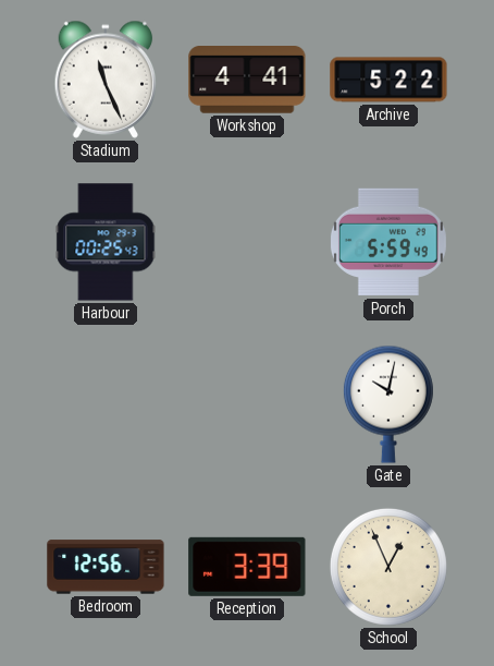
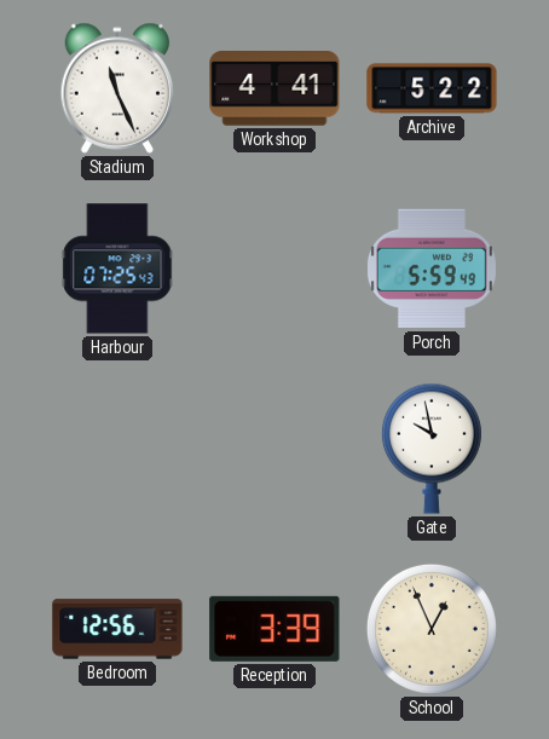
Harbour: 00:25 -> 07:25
Gate: 10:02 -> 9:58
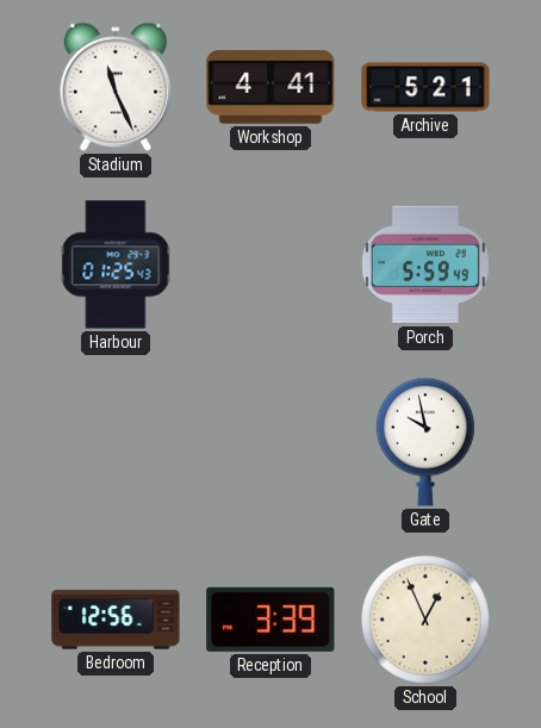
Archive: 5:22 -> 5:21
Harbour: 07:25 -> 01:25
